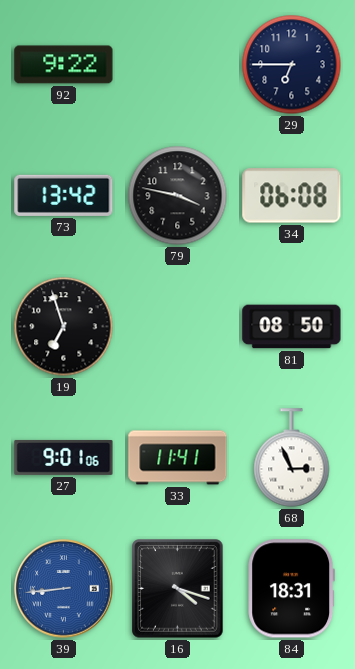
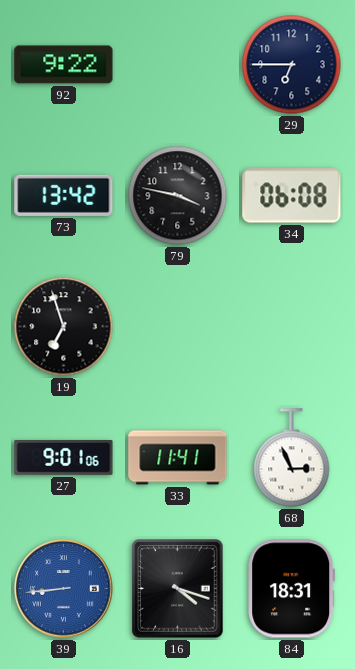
81: 08:50 -> none
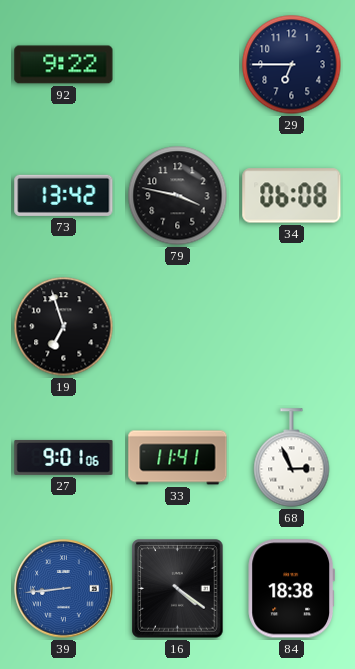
16: 4:18 -> 4:21
84: 18:31 -> 18:38
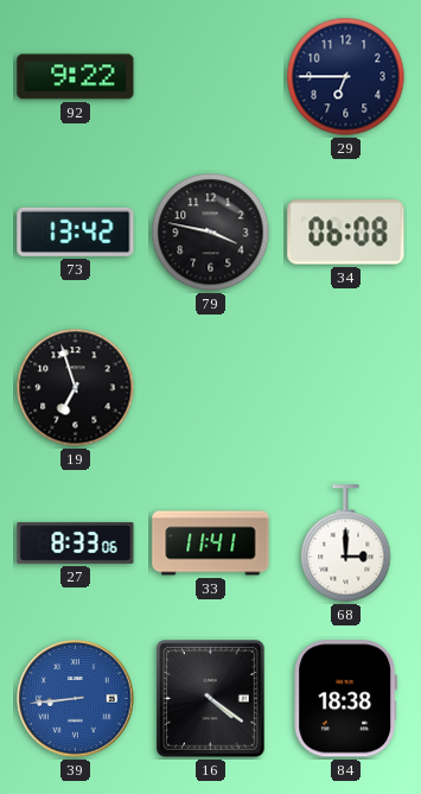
27: 9:01 -> 8:33
68: 2:56 -> 3:00
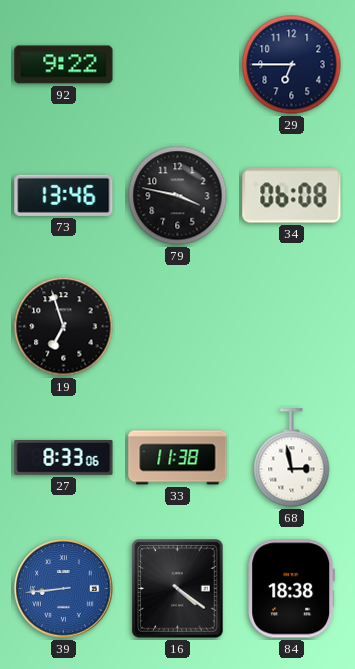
73: 13:42 -> 13:46
33: 11:41 -> 11:38
68: 3:00 -> 2:58
